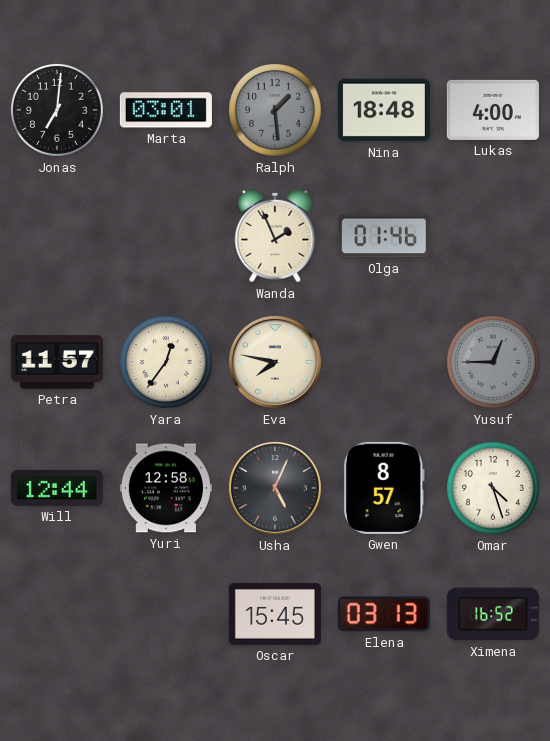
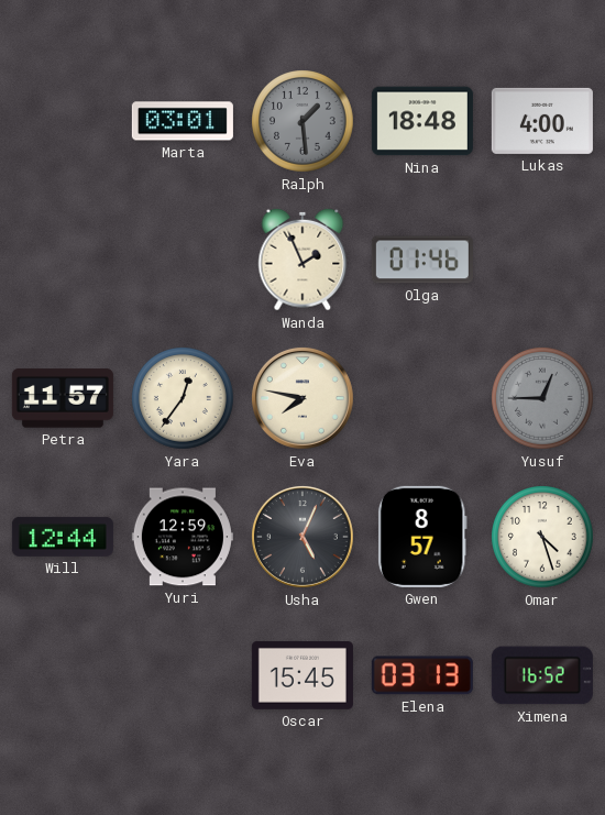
Jonas: 7:01 -> none
Yuri: 12:58 -> 12:59
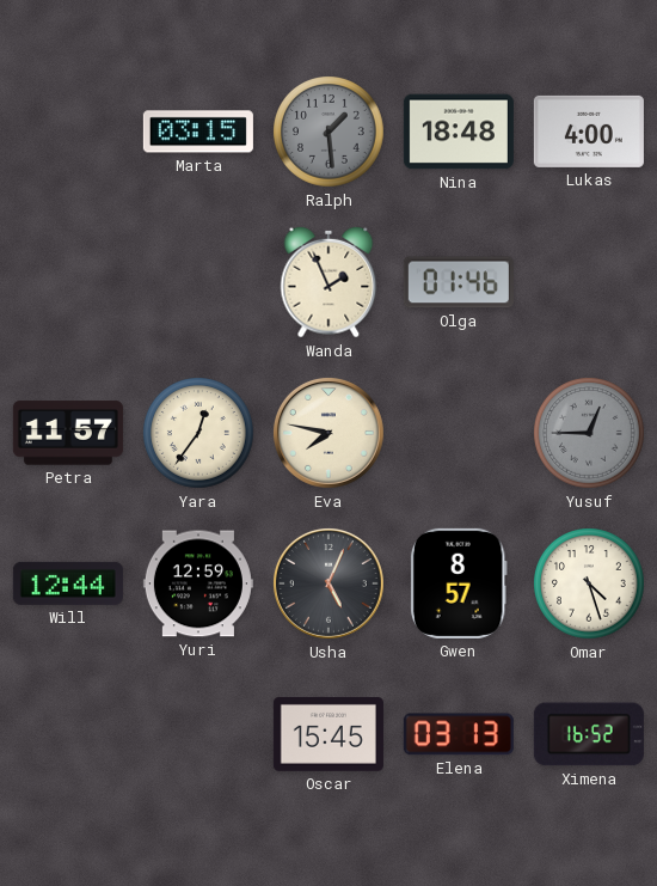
Marta: 03:01 -> 03:15
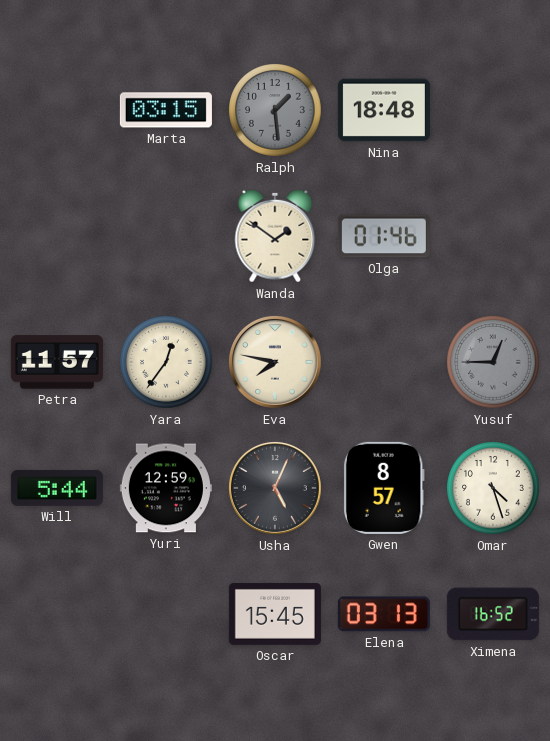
Lukas: 4:00 -> none
Wanda: 1:56 -> 1:51
Will: 12:44 -> 5:44
